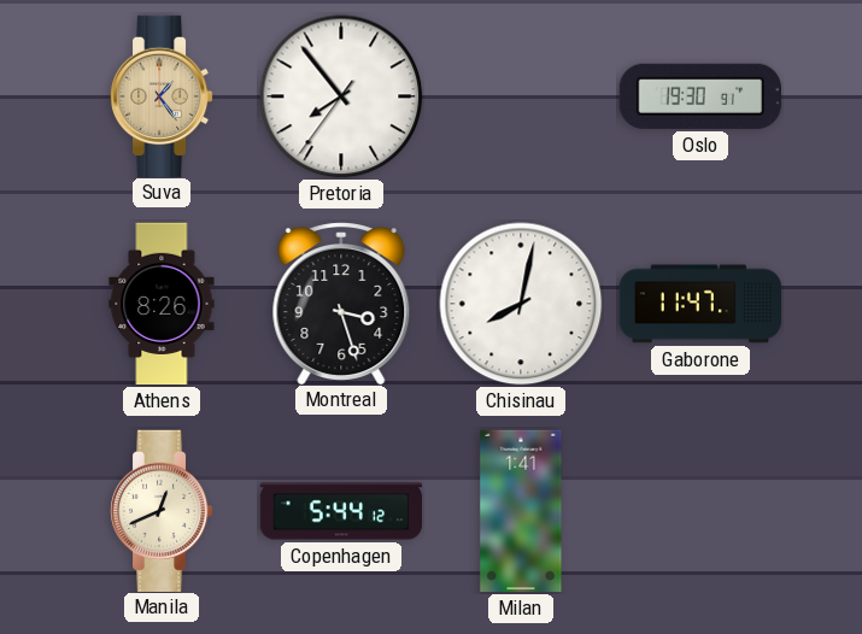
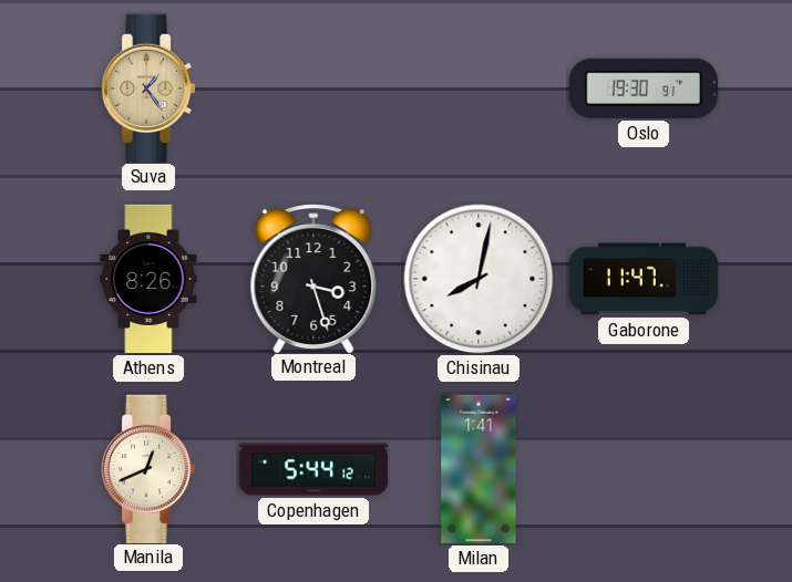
Pretoria: 7:53 -> none
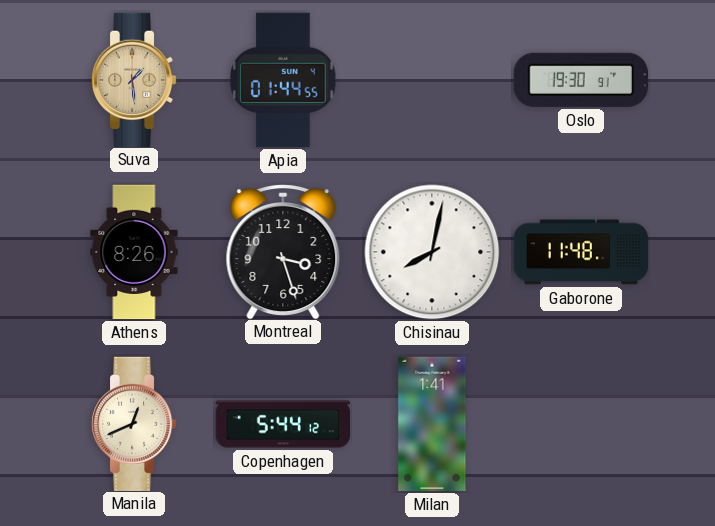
Suva: 1:24 -> 1:29
Apia: none -> 01:44
Gaborone: 11:47 -> 11:48
